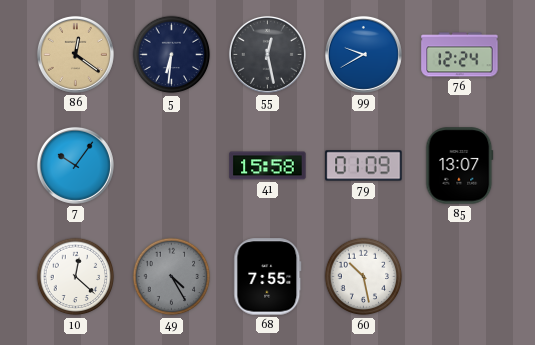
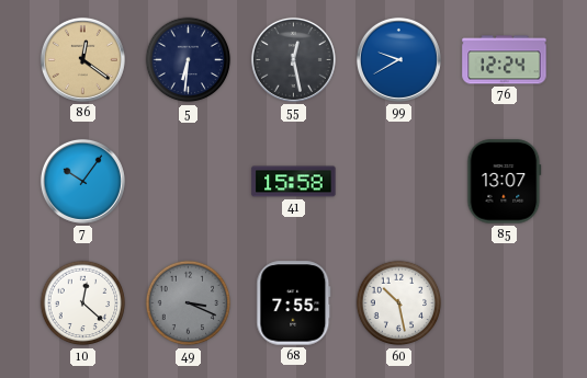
79: 01:09 -> none
49: 4:25 -> 3:19
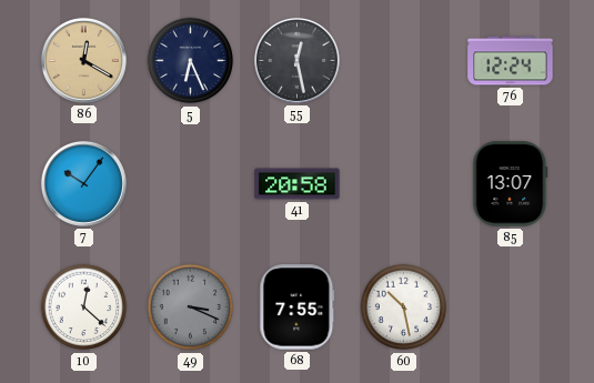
86: 12:21 -> 12:20
5: 6:31 -> 6:26
99: 9:40 -> none
41: 15:58 -> 20:58
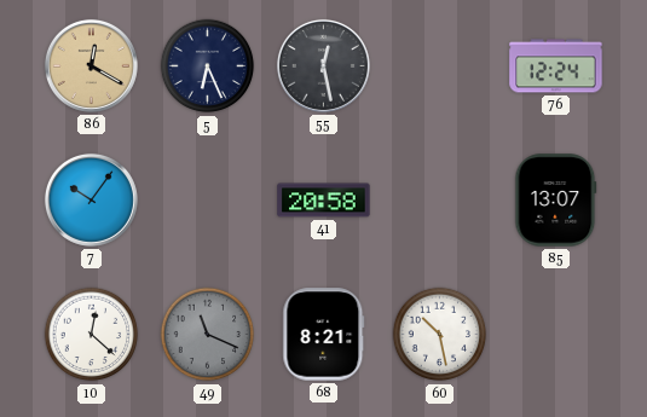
49: 3:19 -> 11:19
68: 7:55 -> 8:21
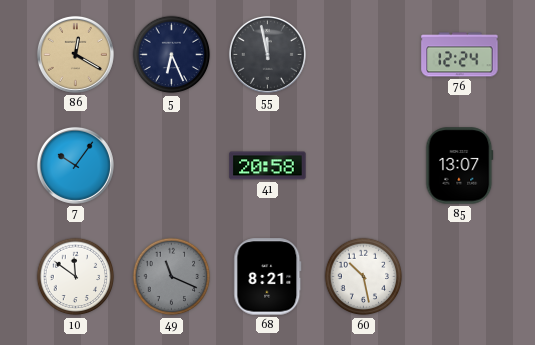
55: 12:28 -> 11:58
10: 12:22 -> 11:51
